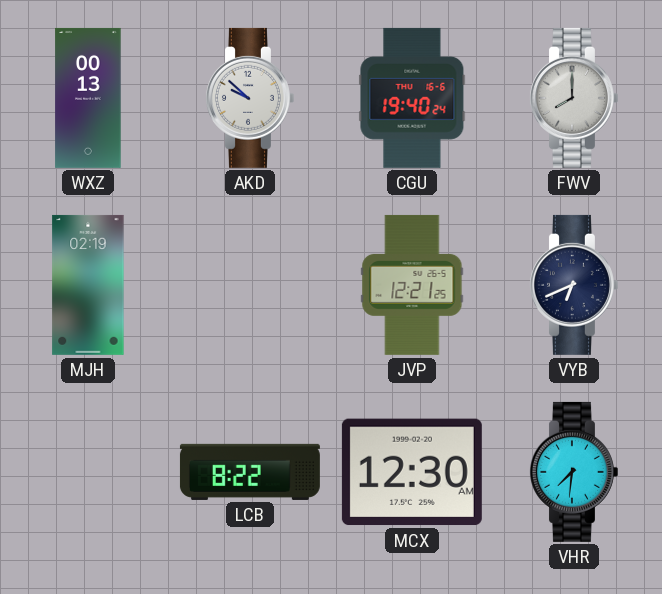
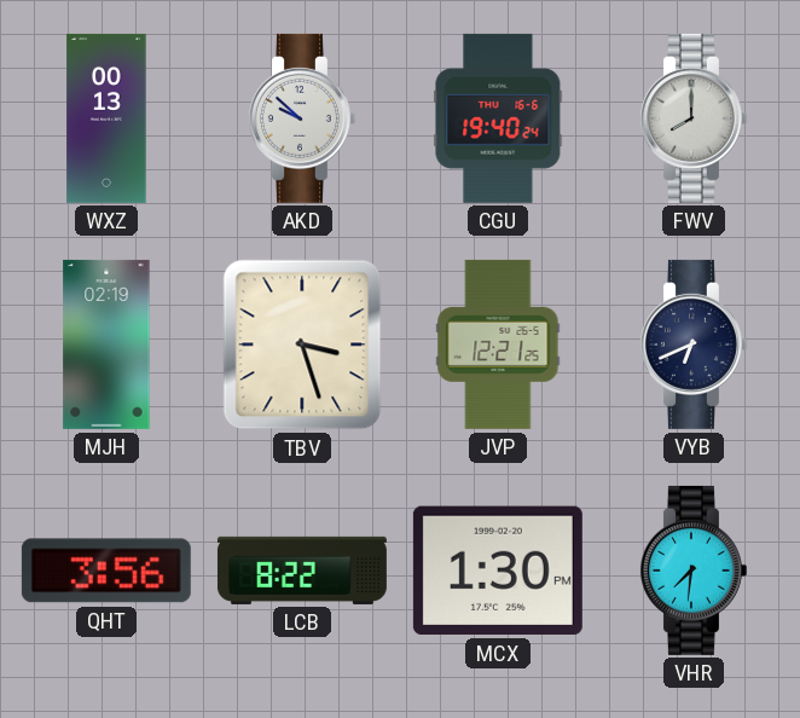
TBV: none -> 3:27
QHT: none -> 3:56
MCX: 12:30 -> 1:30
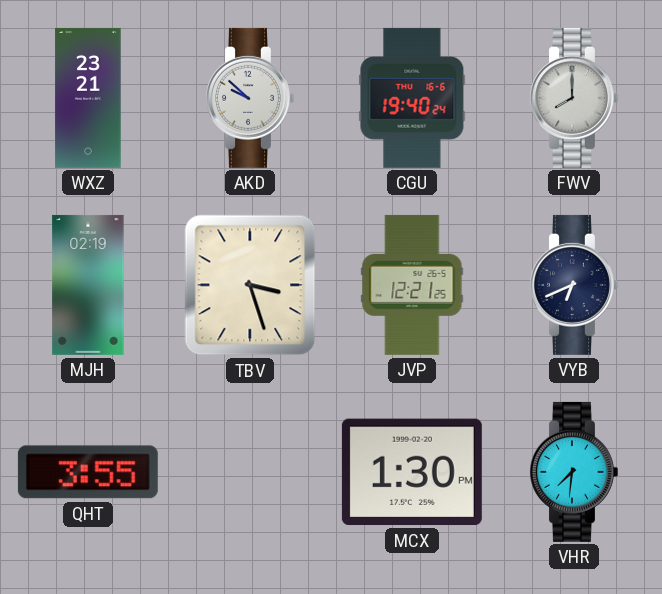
WXZ: 00:13 -> 23:21
QHT: 3:56 -> 3:55
LCB: 8:22 -> none
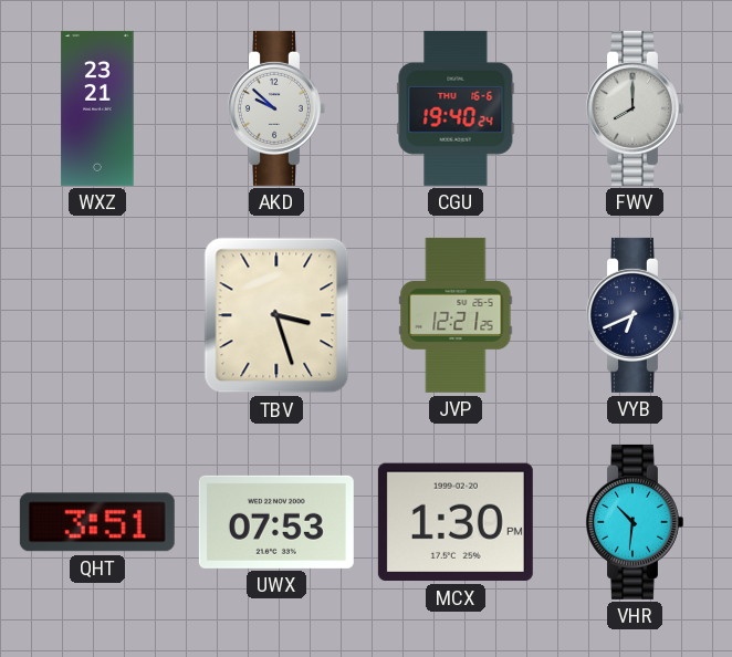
MJH: 02:19 -> none
QHT: 3:55 -> 3:51
UWX: none -> 07:53
VHR: 7:31 -> 10:31
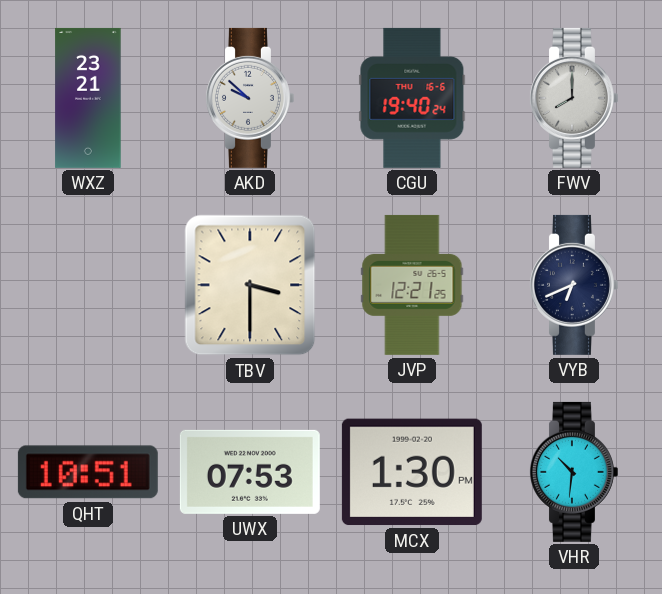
TBV: 3:27 -> 3:30
QHT: 3:51 -> 10:51
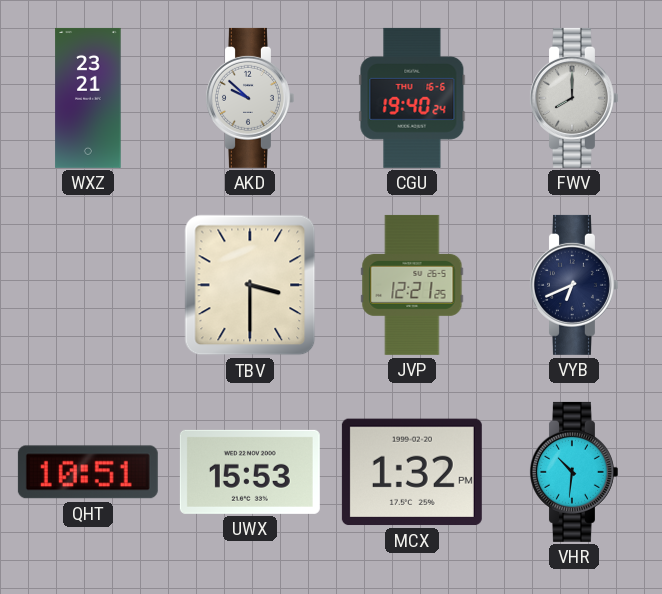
UWX: 07:53 -> 15:53
MCX: 1:30 -> 1:32
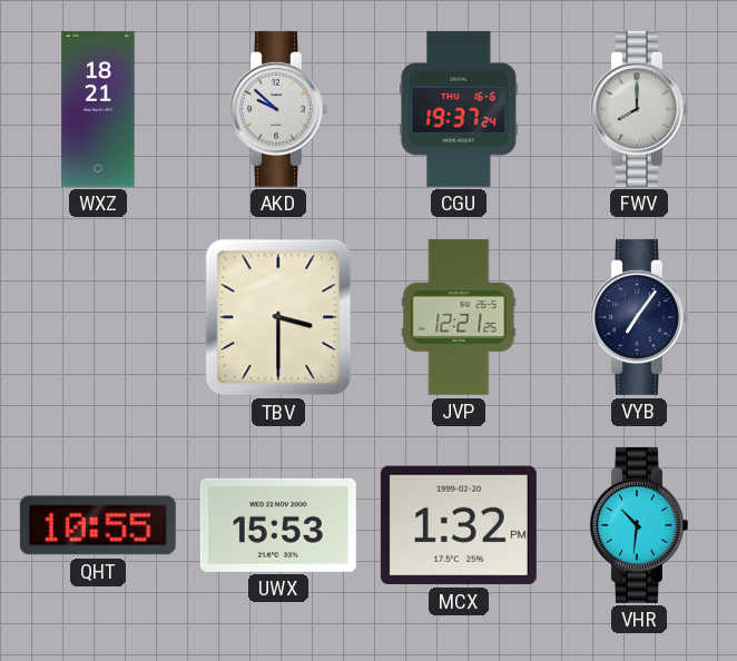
WXZ: 23:21 -> 18:21
CGU: 19:40 -> 19:37
VYB: 6:41 -> 7:06
QHT: 10:51 -> 10:55
